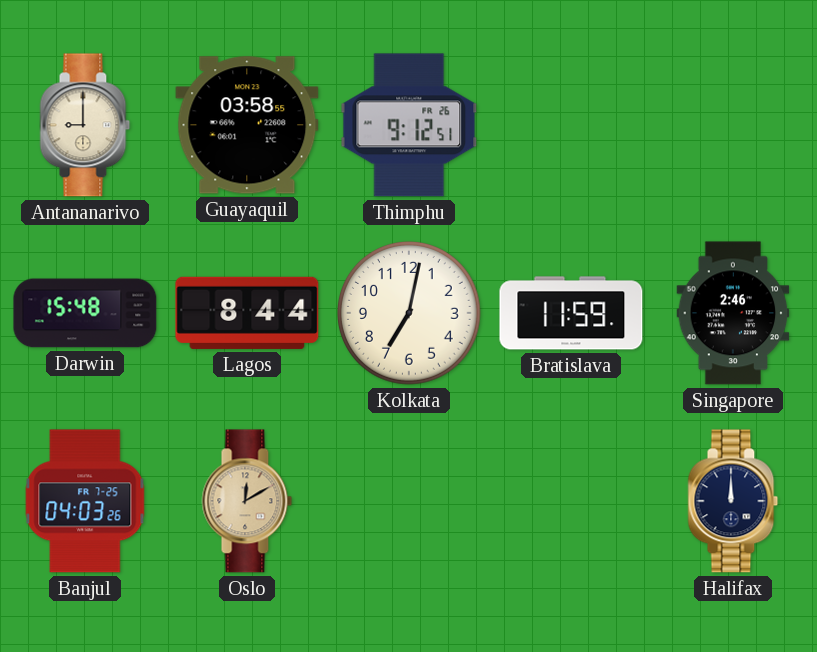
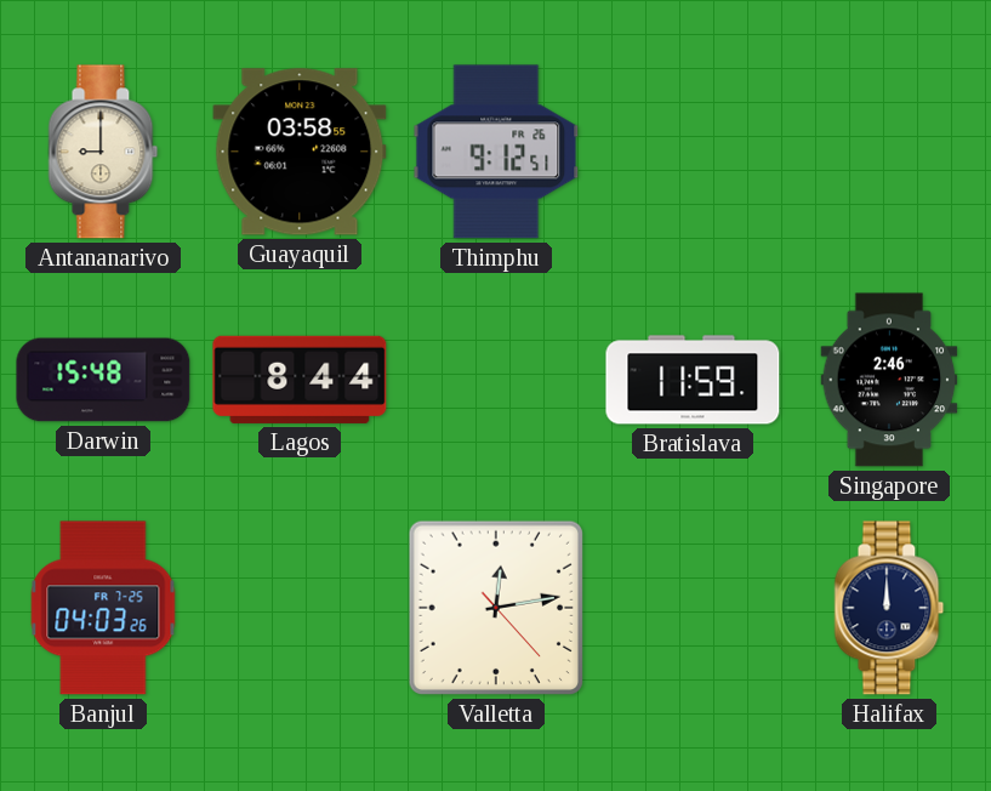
Kolkata: 7:02 -> none
Oslo: 12:10 -> none
Valletta: none -> 12:13
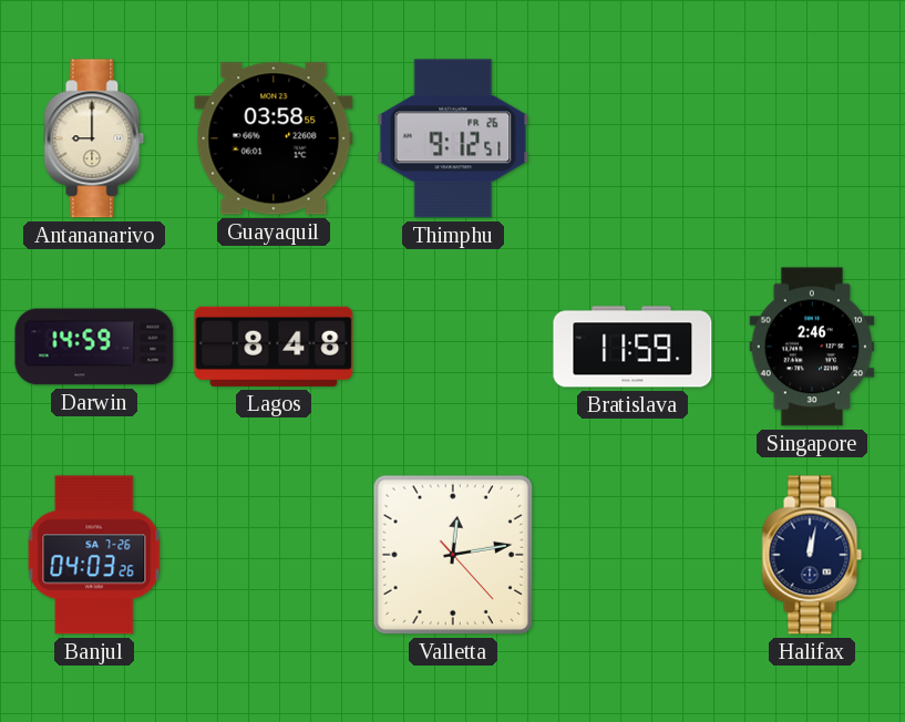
Darwin: 15:48 -> 14:59
Lagos: 8:44 -> 8:48
Banjul date: FR 7-25 -> SA 7-26
Halifax: 12:00 -> 12:02
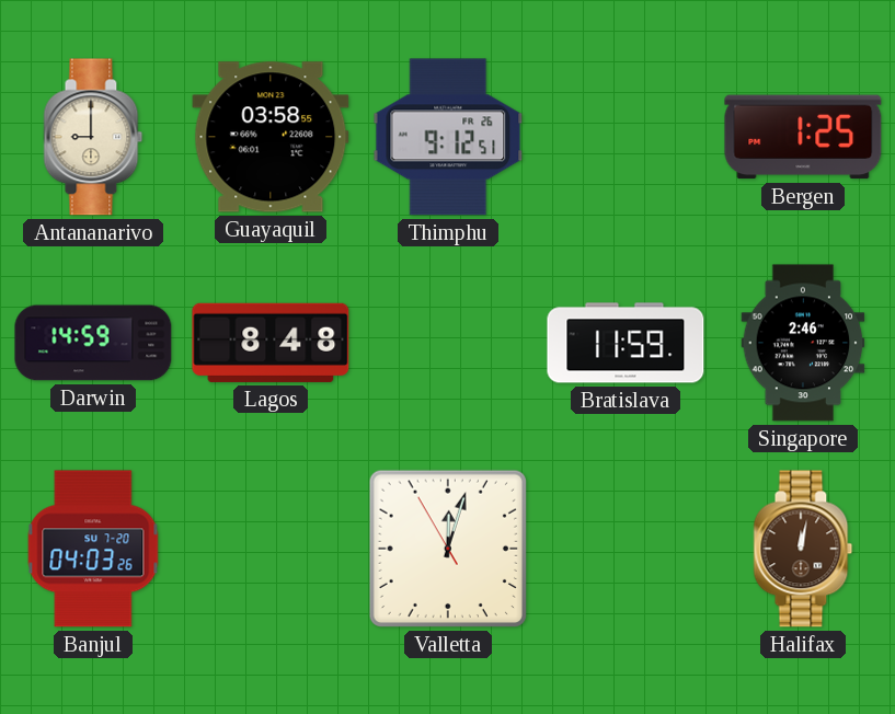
Bergen: none -> 1:25
Banjul date: SA 7-26 -> SU 7-20
Valletta: 12:13 -> 12:02
Halifax dial: navy -> brown
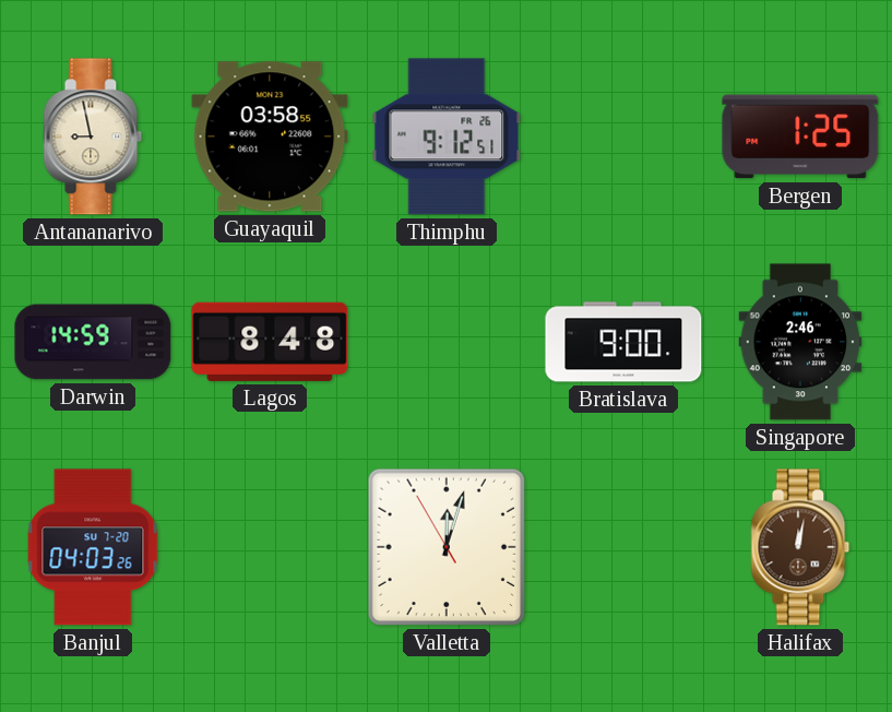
Antananarivo: 9:00 -> 8:58
Bratislava: 11:59 -> 9:00
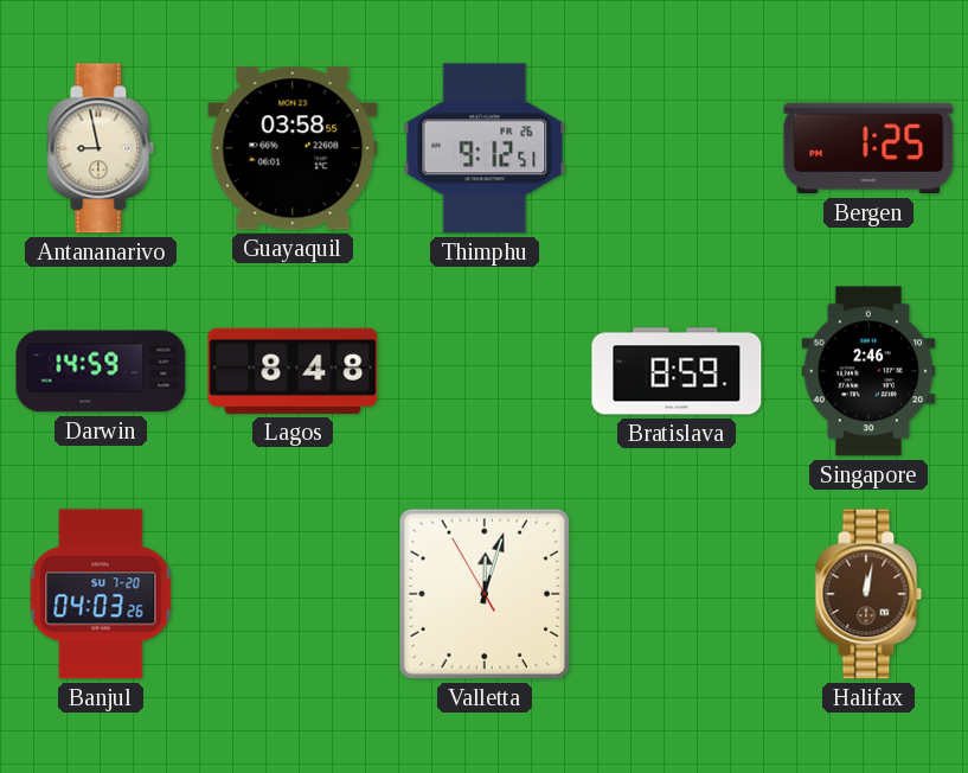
Bratislava: 9:00 -> 8:59
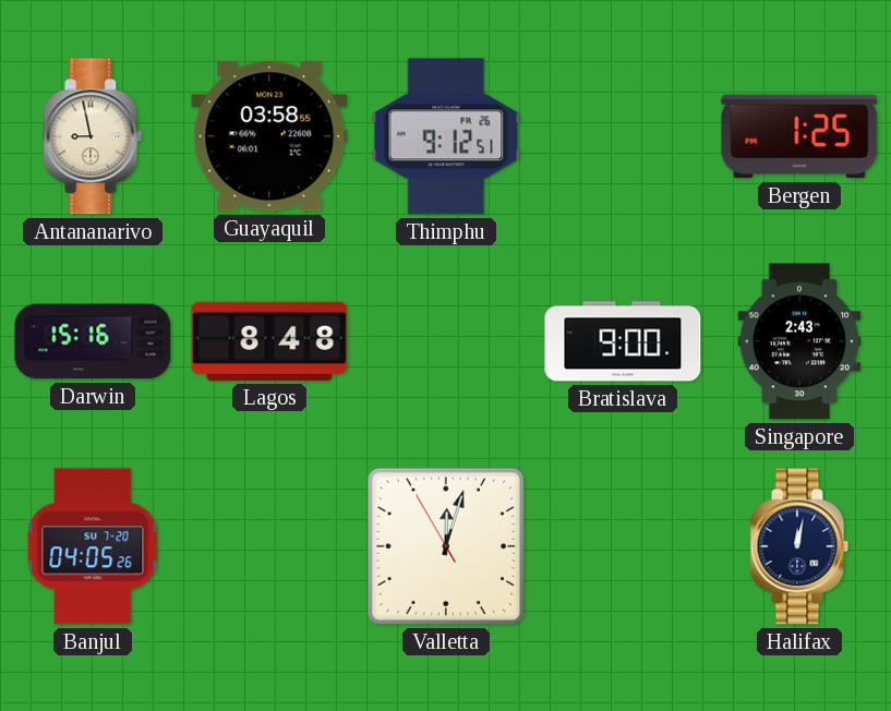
Darwin: 14:59 -> 15:16
Bratislava: 8:59 -> 9:00
Singapore: 2:46 -> 2:43
Banjul: 04:03 -> 04:05
Halifax dial: brown -> navy
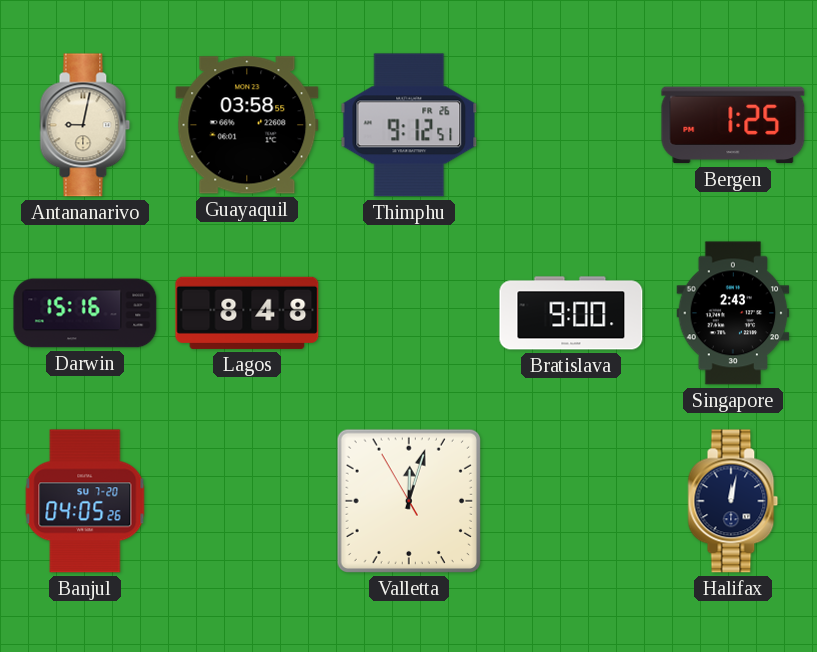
Antananarivo: 8:58 -> 9:02
